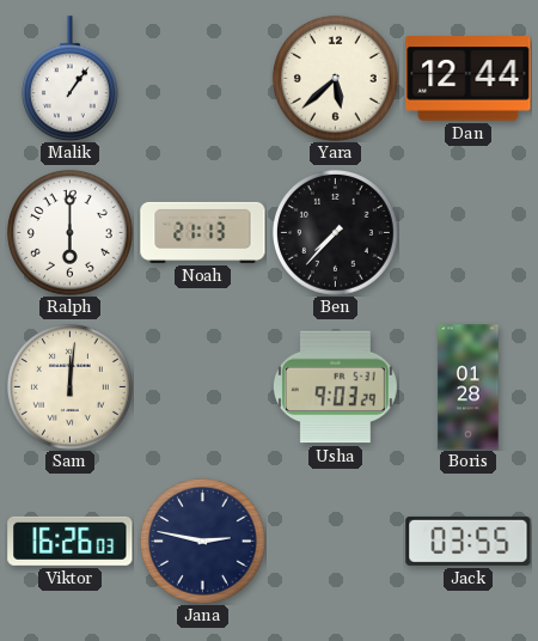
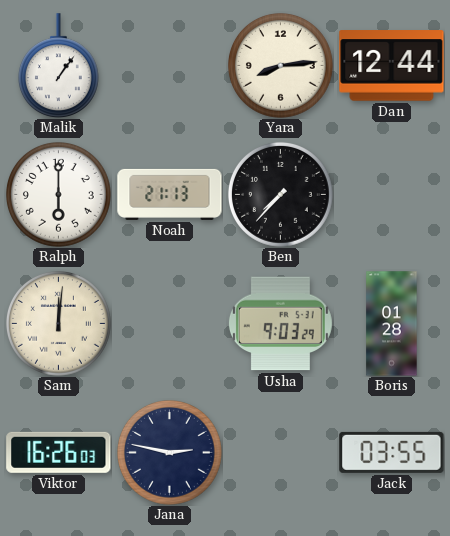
Yara: 5:38 -> 8:14
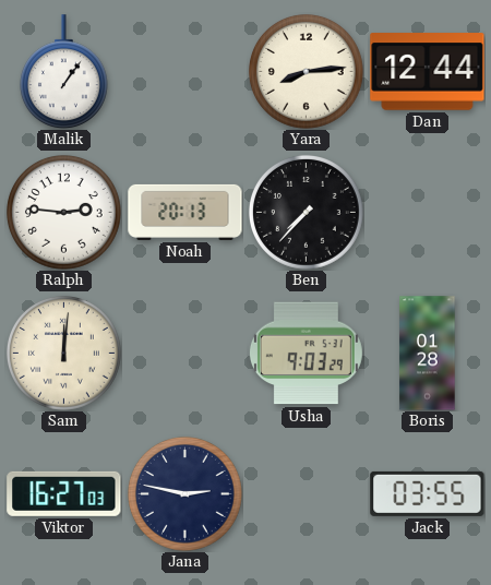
Ralph: 6:00 -> 2:46
Noah: 21:13 -> 20:13
Viktor: 16:26 -> 16:27
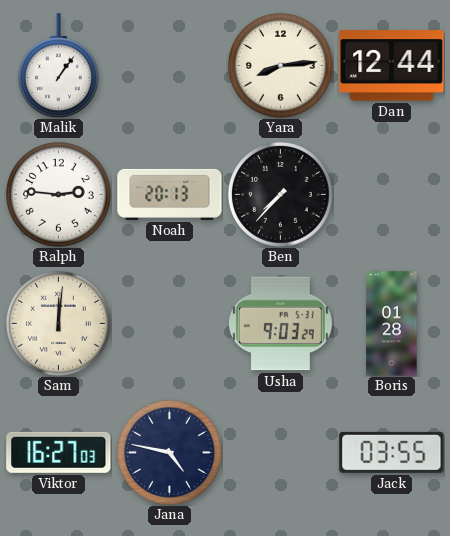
Jana: 2:47 -> 4:47
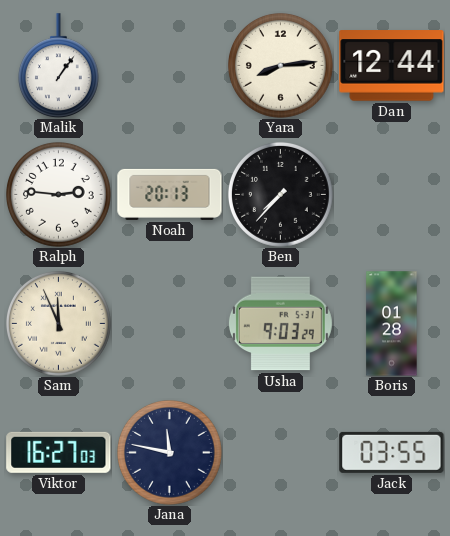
Sam: 12:01 -> 11:56
Jana: 4:47 -> 11:47
